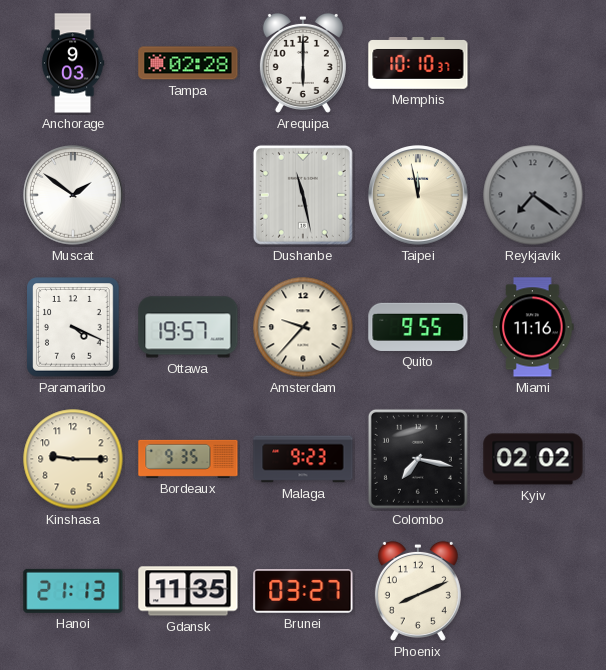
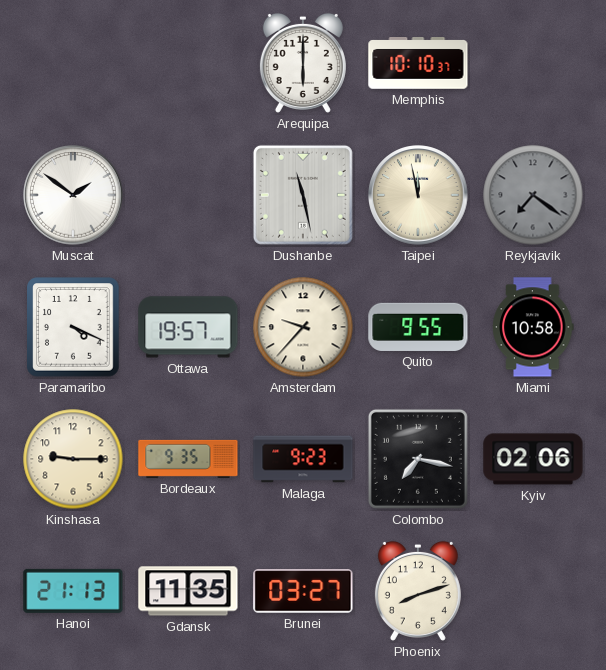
Anchorage: 9:03 -> none
Tampa: 02:28 -> none
Miami: 11:16 -> 10:58
Kyiv: 02:02 -> 02:06
Phoenix: 8:11 -> 8:12
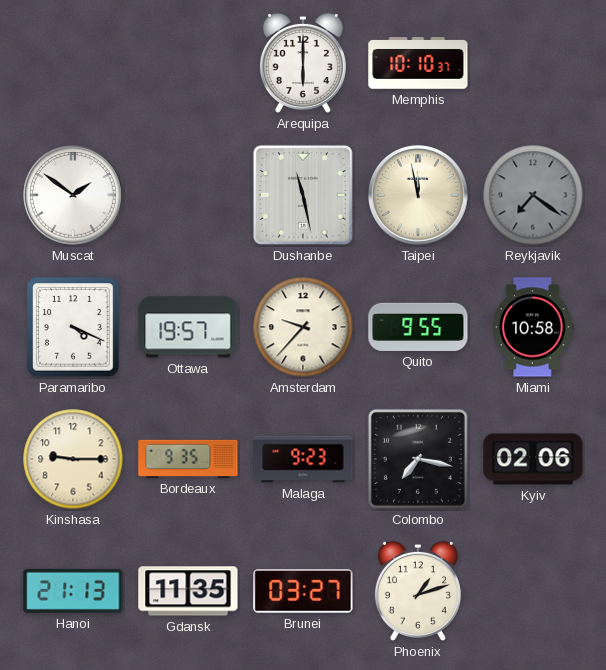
Phoenix: 8:12 -> 1:12
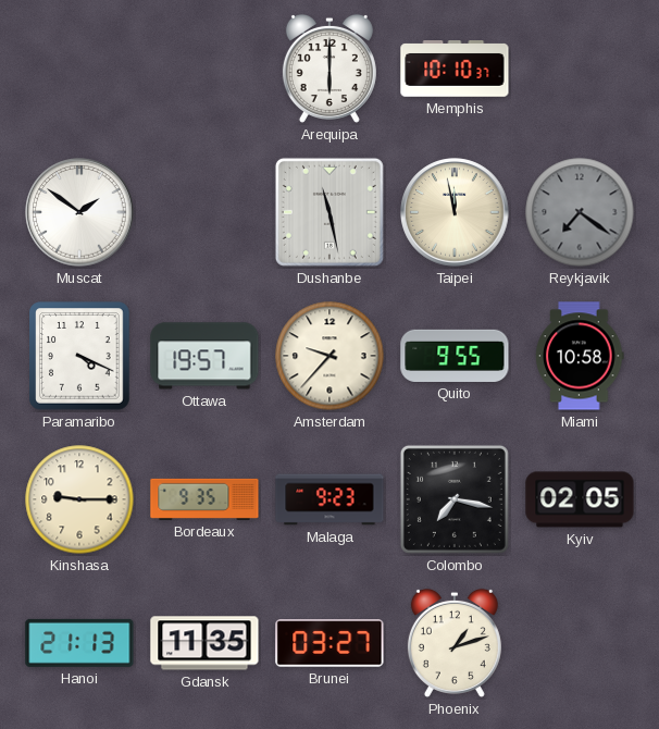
Kyiv: 02:06 -> 02:05
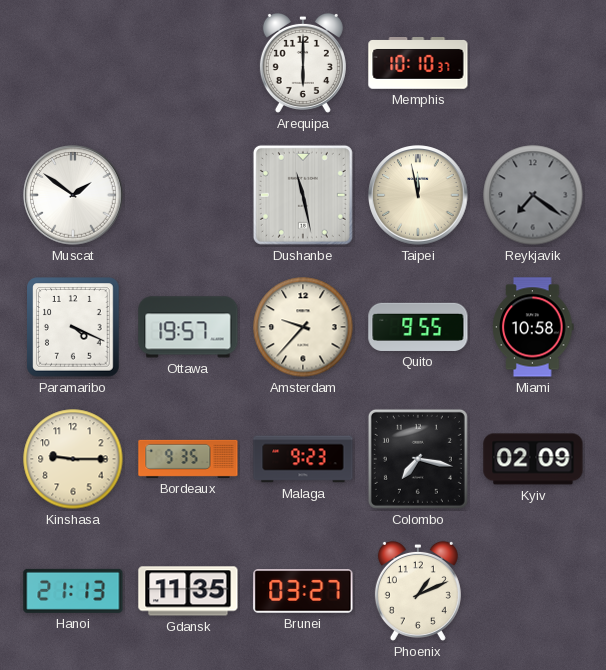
Kyiv: 02:05 -> 02:09
Phoenix: 1:12 -> 1:11
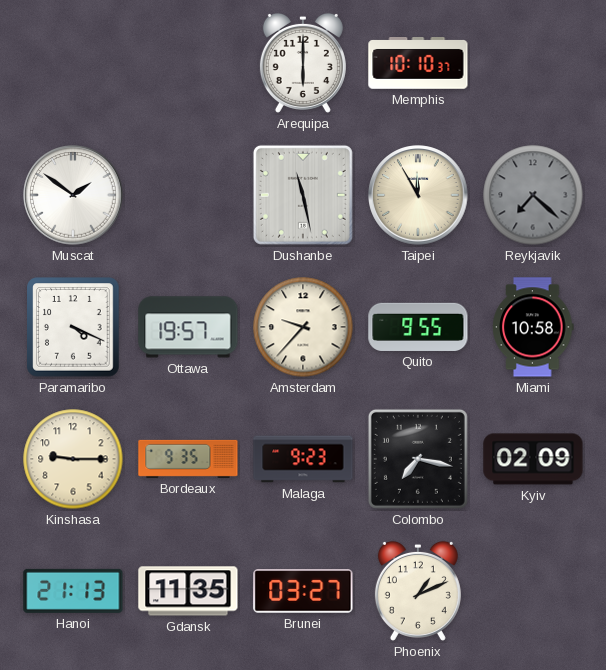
Taipei: 11:58 -> 11:55
Reykjavik: 7:21 -> 7:22
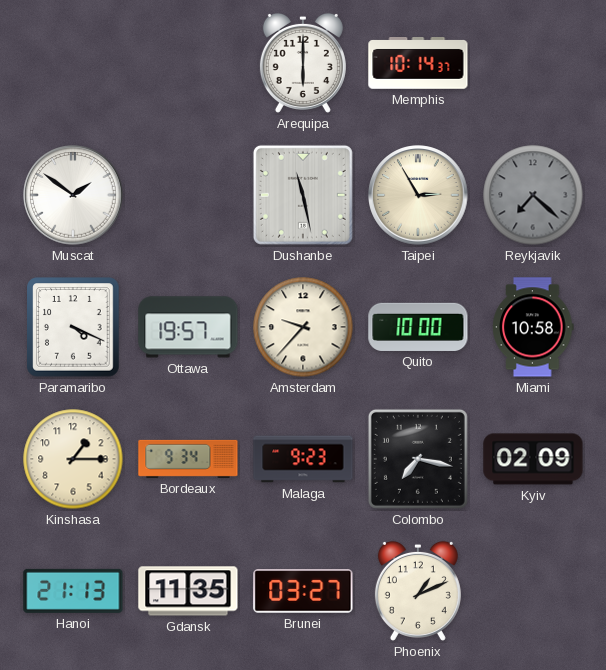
Memphis: 10:10 -> 10:14
Taipei: 11:55 -> 2:55
Quito: 9:55 -> 10:00
Kinshasa: 9:15 -> 1:15
Bordeaux: 9:35 -> 9:34
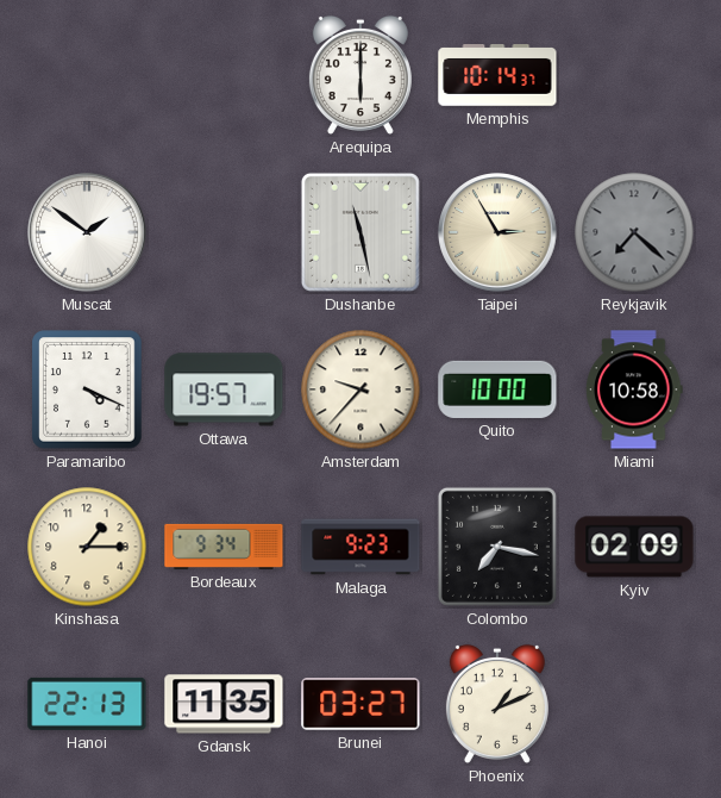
Hanoi: 21:13 -> 22:13
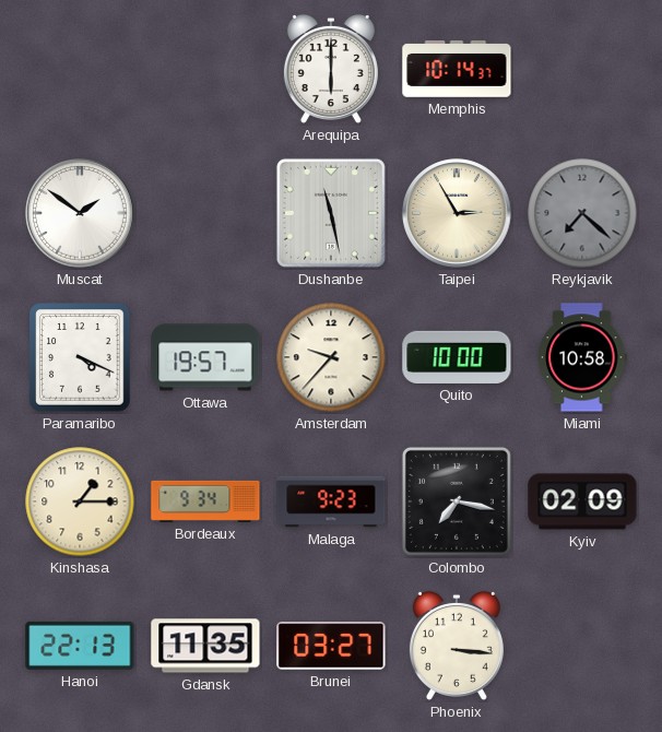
Phoenix: 1:11 -> 3:16
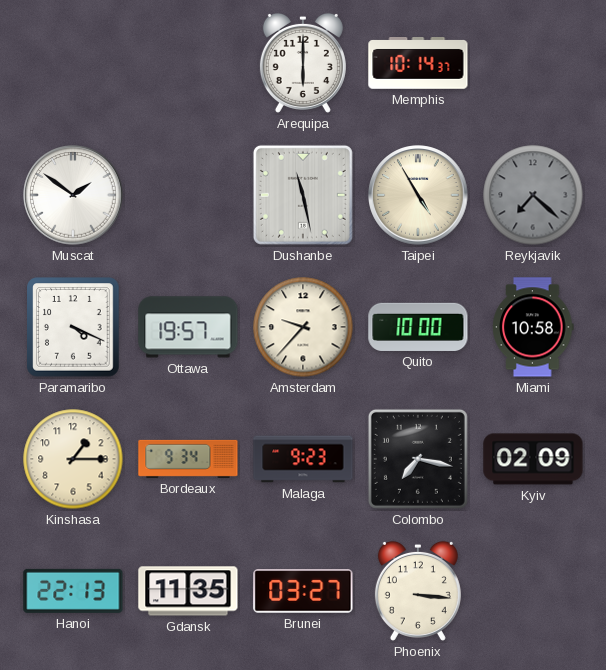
Taipei: 2:55 -> 4:55
